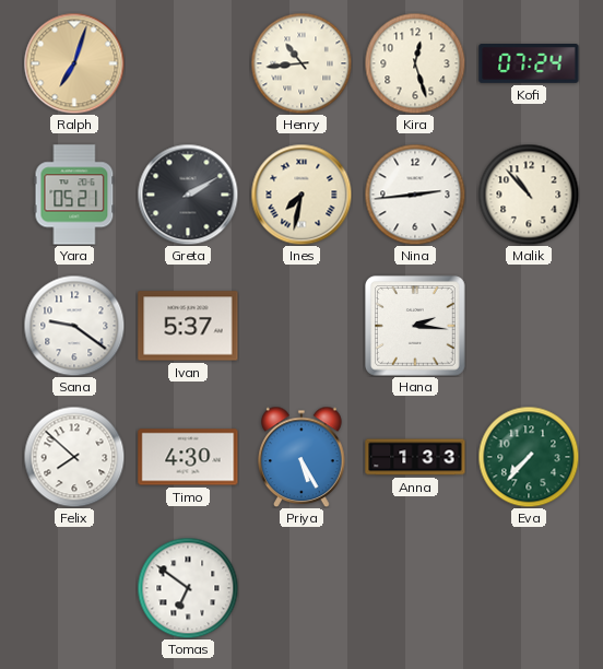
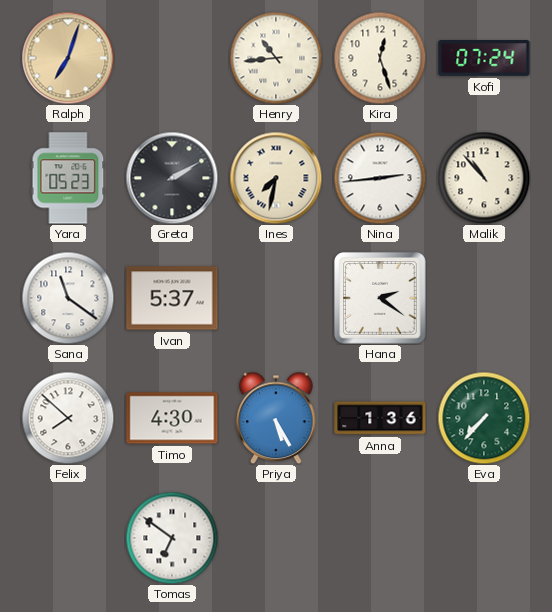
Yara: 05:21 -> 05:23
Sana: 9:21 -> 11:21
Hana: 2:16 -> 2:21
Anna: 1:33 -> 1:36
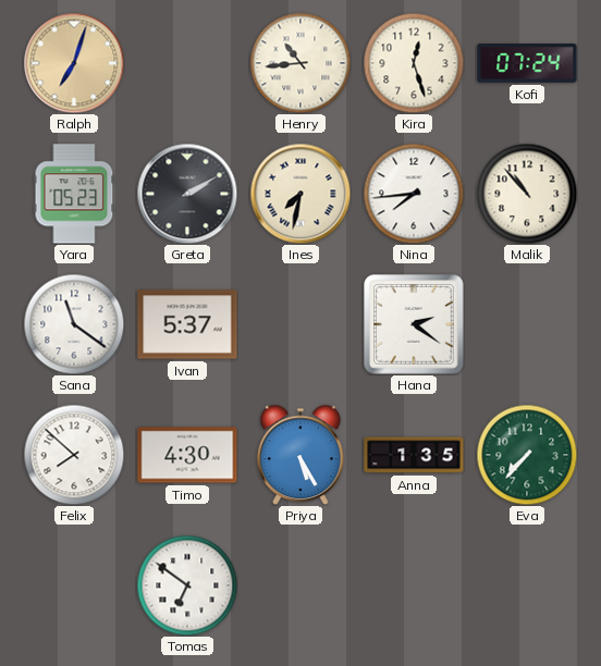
Nina: 2:44 -> 7:44
Anna: 1:36 -> 1:35
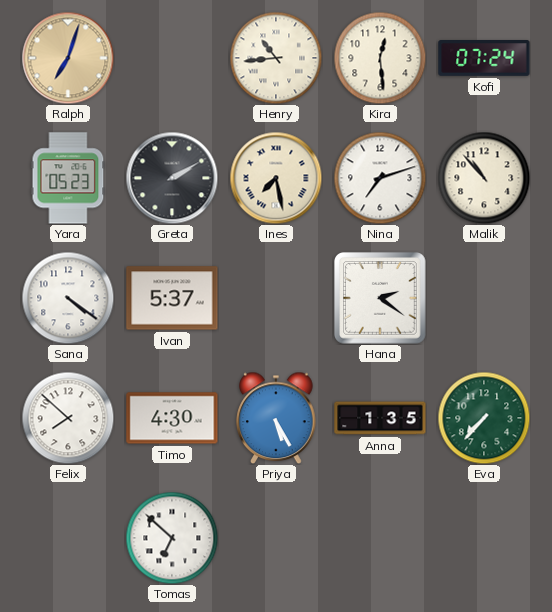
Kira: 12:27 -> 12:29
Ines: 7:32 -> 7:28
Nina: 7:44 -> 7:12
Sana: 11:21 -> 4:21
Tomas: 6:51 -> 6:52
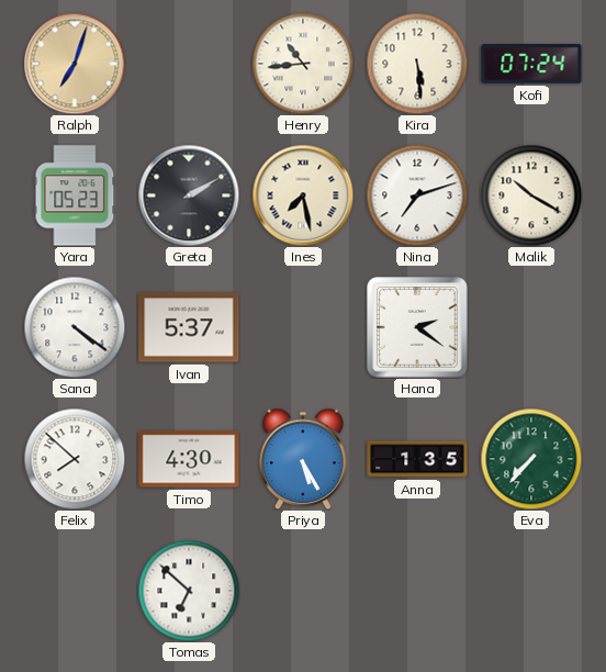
Kira: 12:29 -> 5:29
Malik: 10:53 -> 10:20
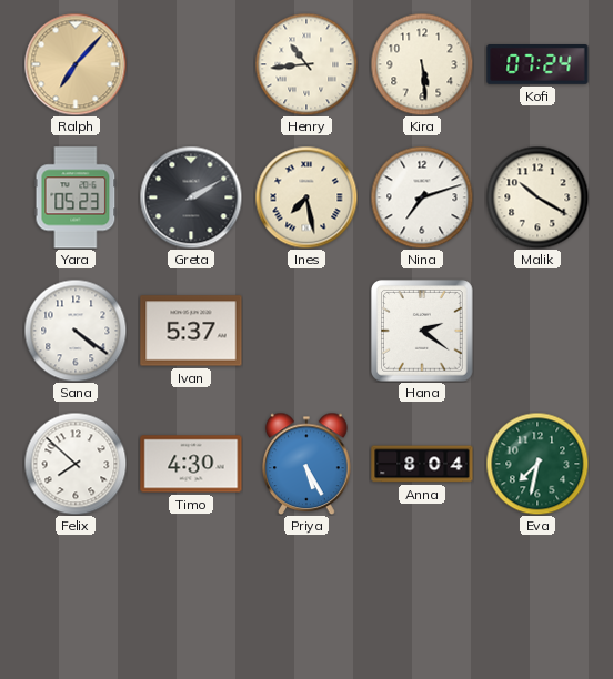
Ralph: 7:03 -> 7:07
Anna: 1:35 -> 8:04
Eva: 7:37 -> 7:32
Tomas: 6:52 -> none
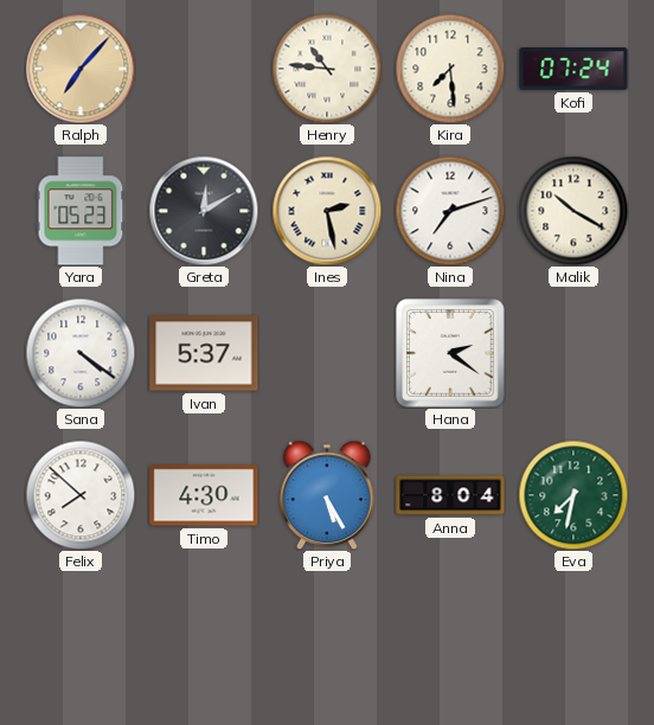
Henry: 10:44 -> 10:46
Kira: 5:29 -> 7:29
Greta: 2:10 -> 12:10
Ines: 7:28 -> 2:28
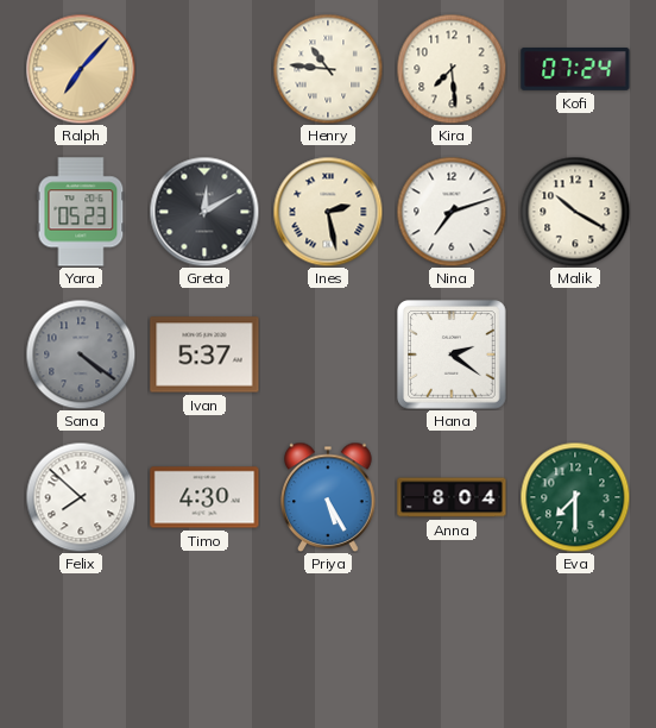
Sana dial: white -> grey
Eva: 7:32 -> 7:30
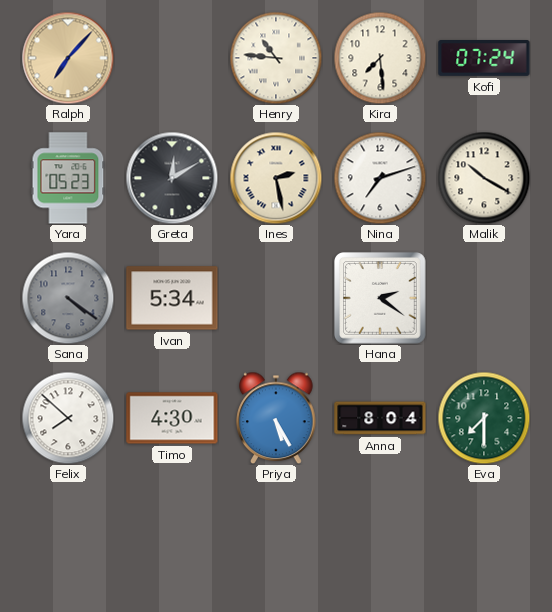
Ivan: 5:37 -> 5:34
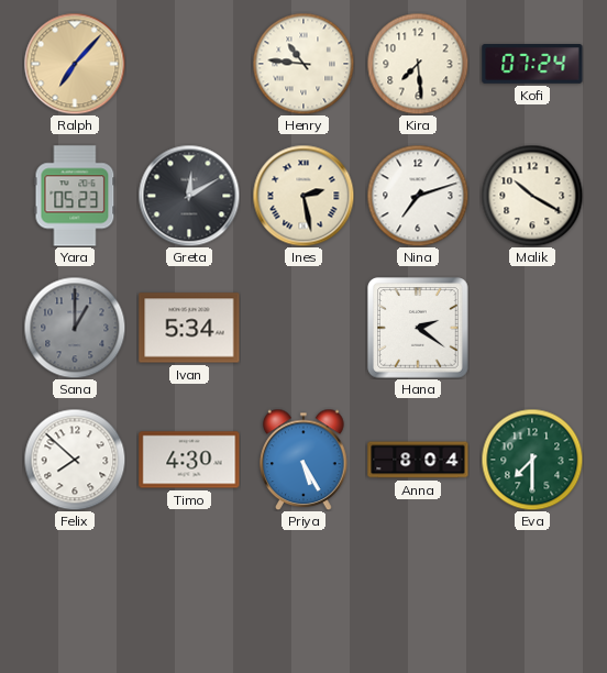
Sana: 4:21 -> 1:00
